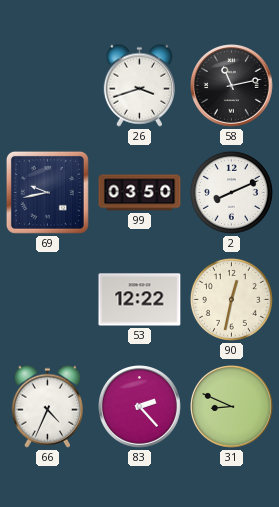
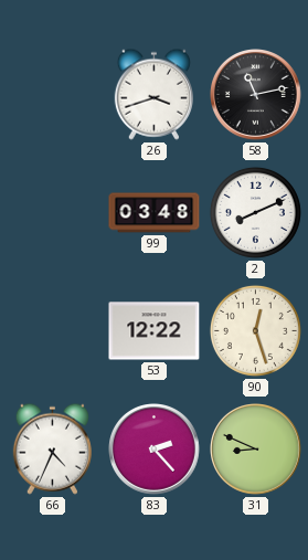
69: 9:43 -> none
99: 03:50 -> 03:48
90: 12:32 -> 12:27
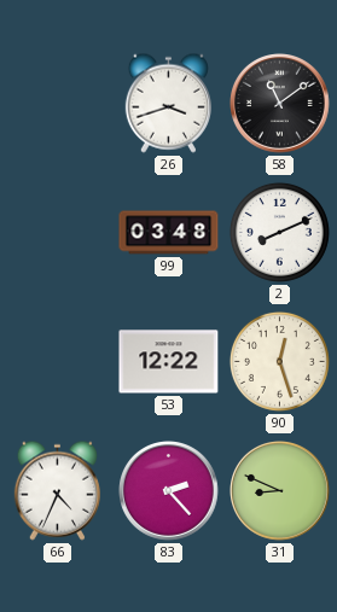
58: 11:13 -> 11:09
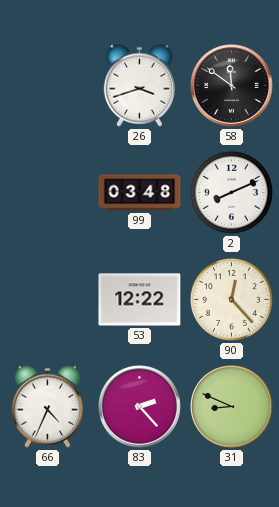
58: 11:09 -> 11:51
90: 12:27 -> 12:23
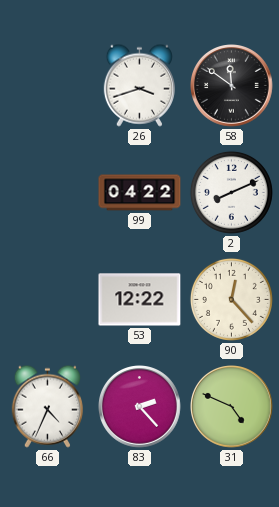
99: 03:48 -> 04:22
31: 8:49 -> 4:49
